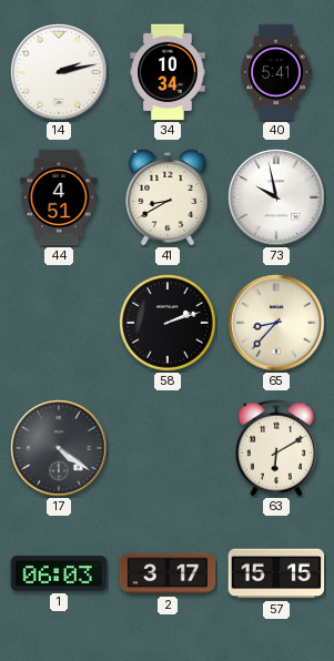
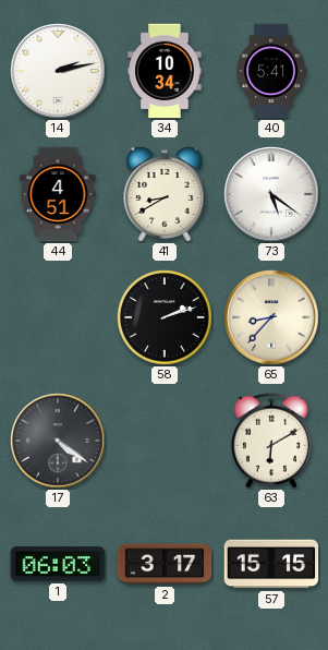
73: 9:58 -> 5:21
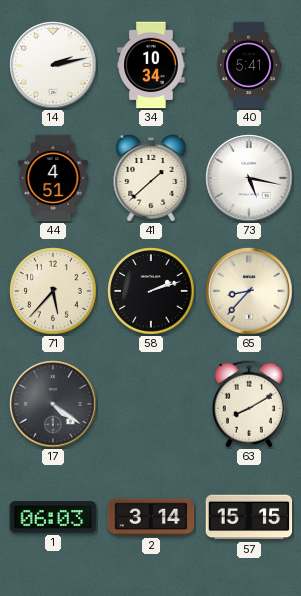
41: 8:40 -> 1:38
73: 5:21 -> 5:17
71: none -> 5:37
63: 6:10 -> 8:10
2: 3:17 -> 3:14
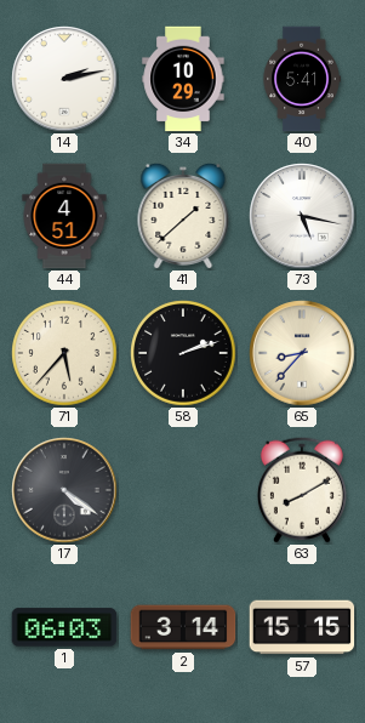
34: 10:34 -> 10:29
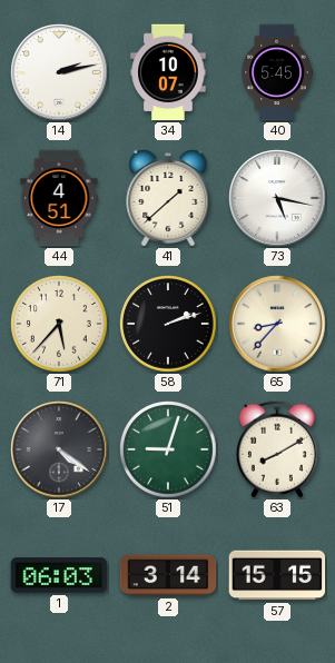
34: 10:29 -> 10:07
40: 5:41 -> 5:45
51: none -> 9:03
